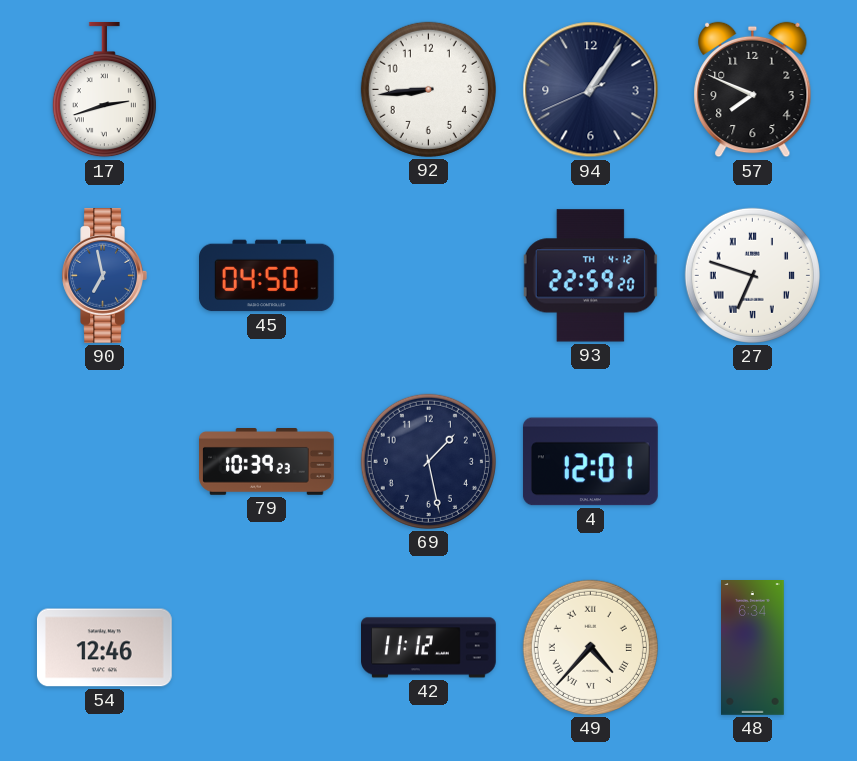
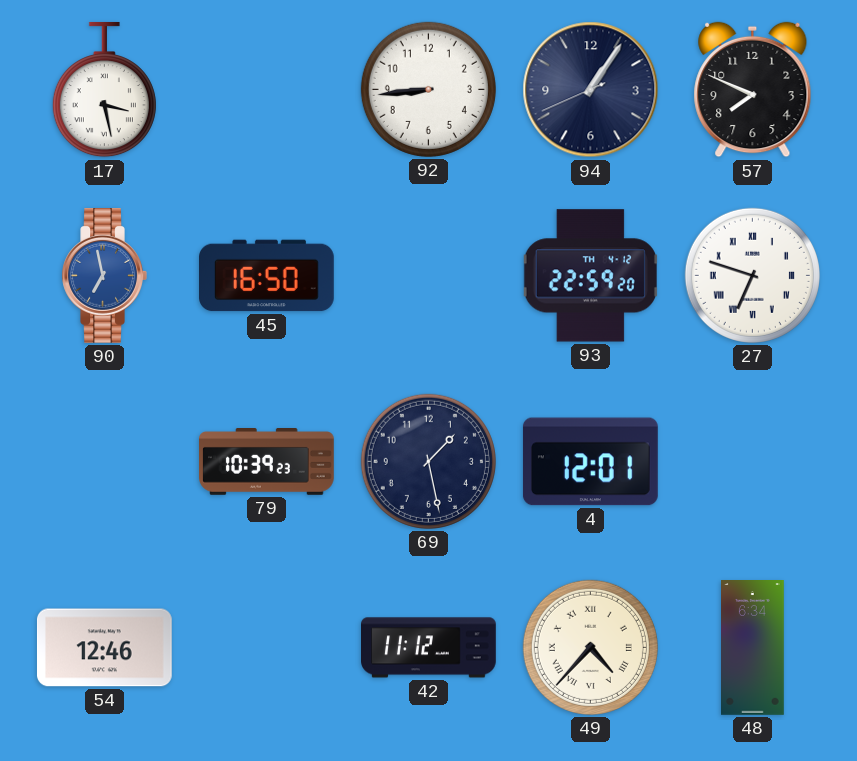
17: 2:42 -> 3:28
45: 04:50 -> 16:50
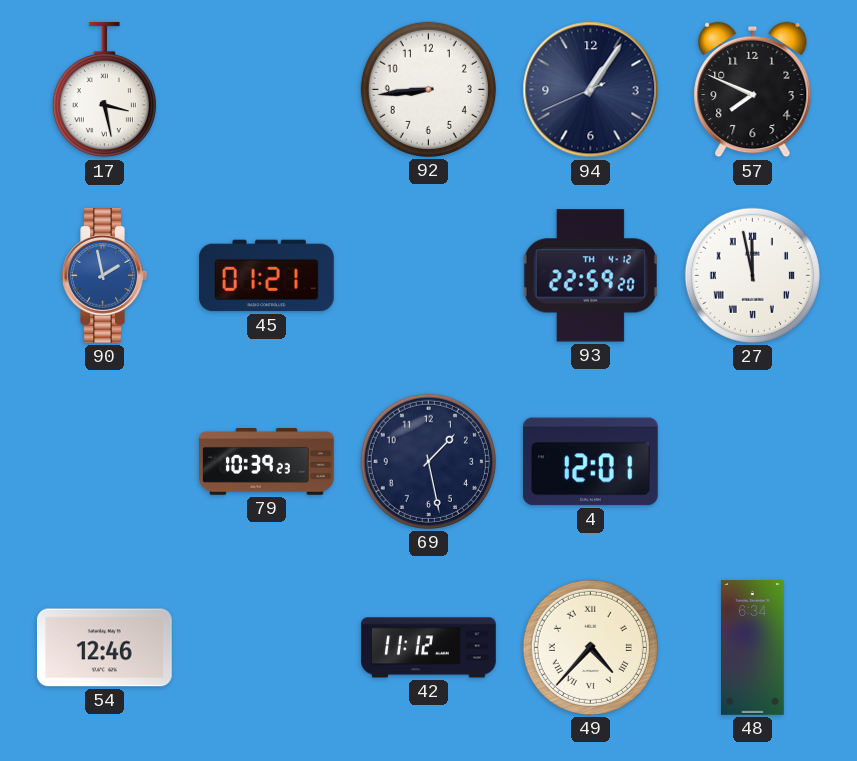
90: 6:58 -> 1:58
45: 16:50 -> 01:21
27: 6:48 -> 11:58
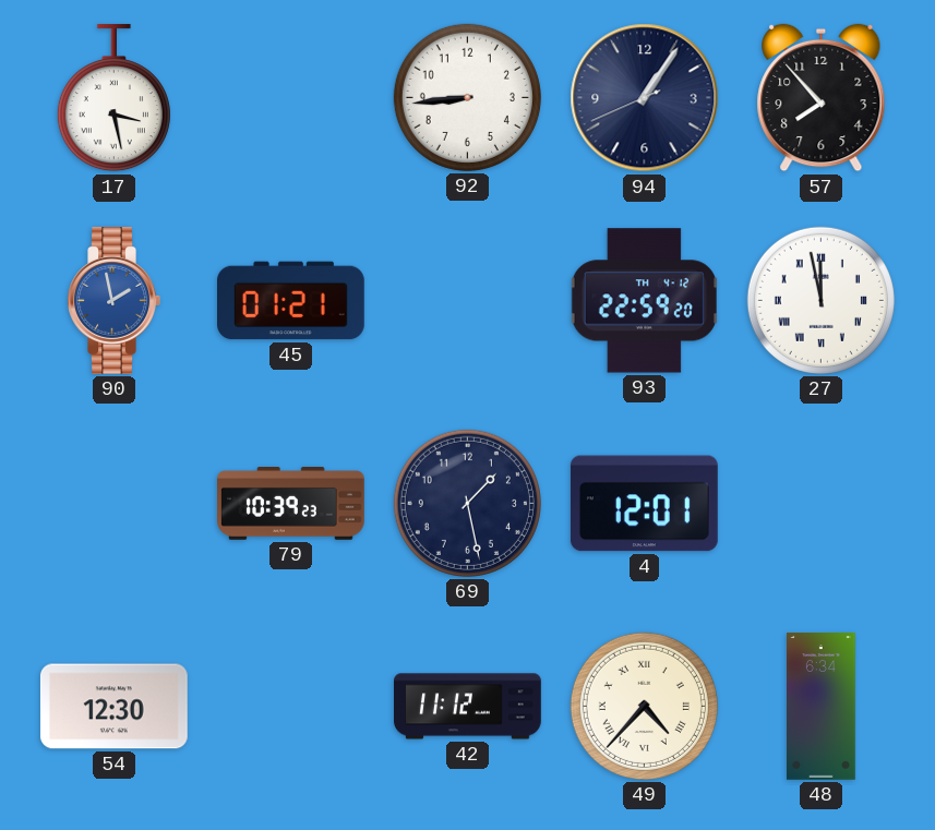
57: 7:49 -> 7:53
54: 12:46 -> 12:30
